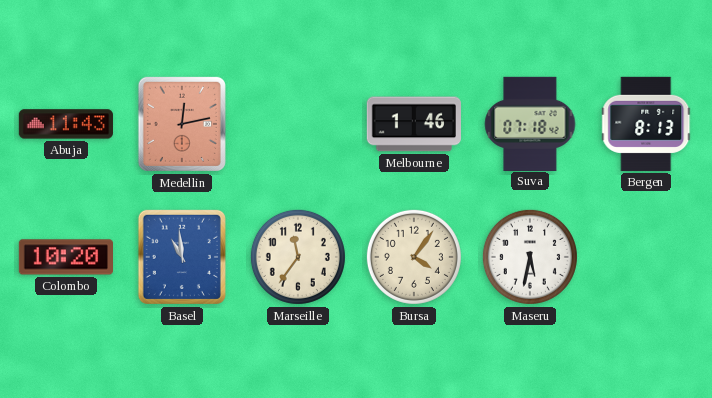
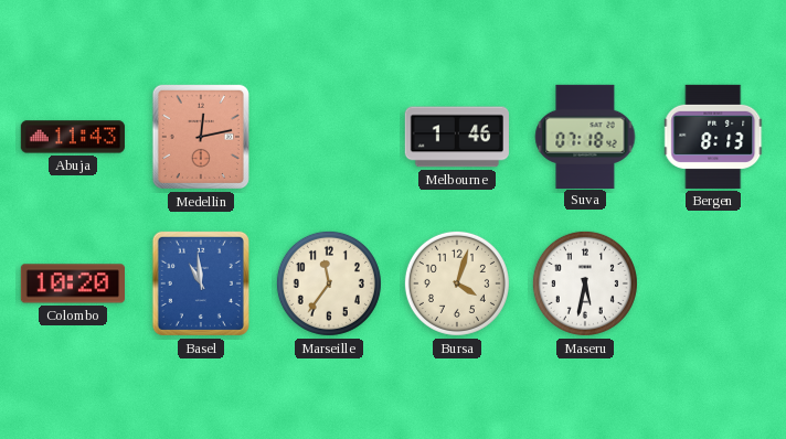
Bursa: 4:06 -> 4:03
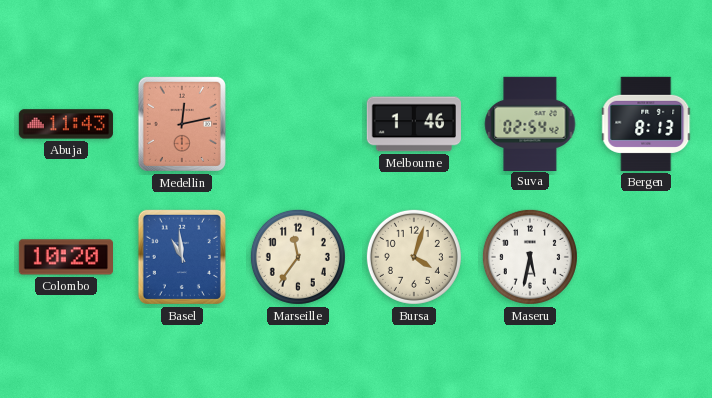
Suva: 07:18 -> 02:54
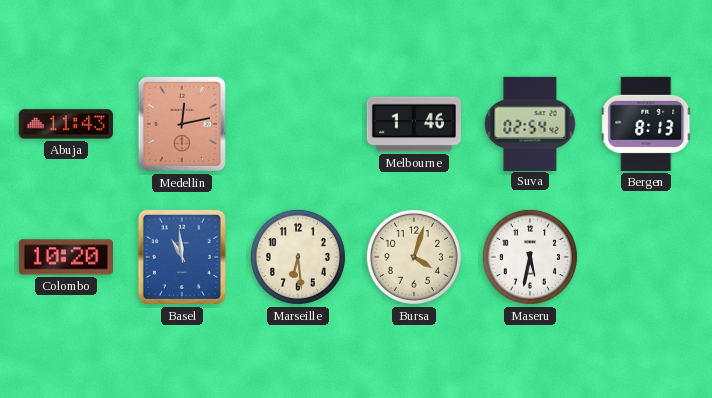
Marseille: 11:36 -> 6:29
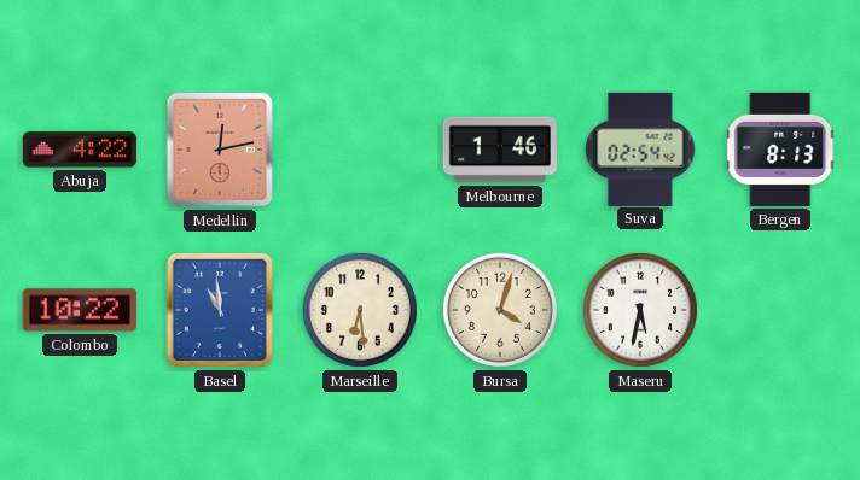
Abuja: 11:43 -> 4:22
Colombo: 10:20 -> 10:22
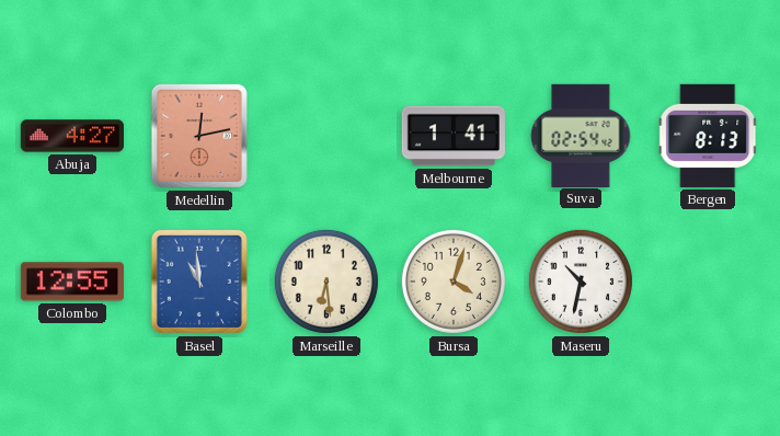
Abuja: 4:22 -> 4:27
Melbourne: 1:46 -> 1:41
Colombo: 10:22 -> 12:55
Maseru: 5:32 -> 10:32
